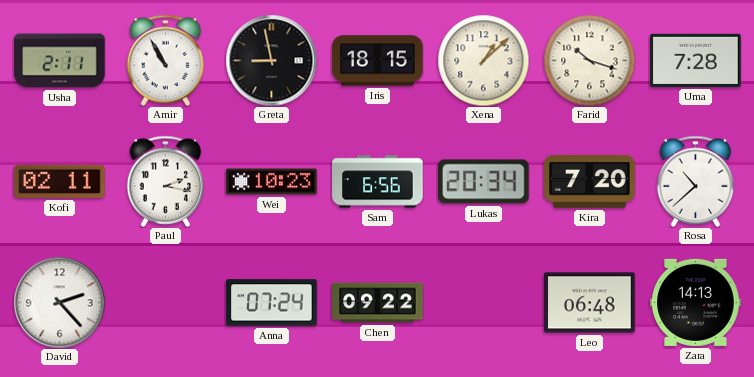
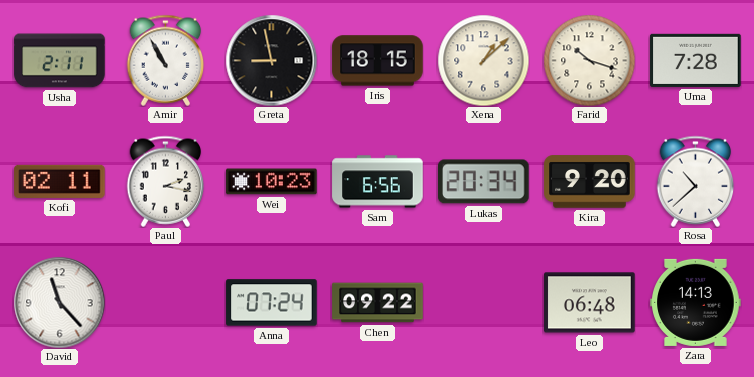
Kira: 7:20 -> 9:20
David: 2:23 -> 11:23
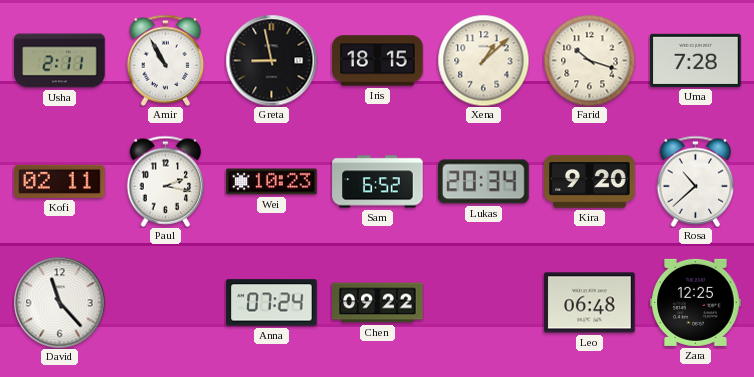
Sam: 6:56 -> 6:52
Zara: 14:13 -> 12:25
